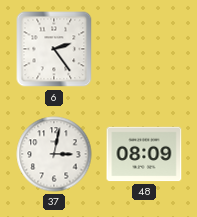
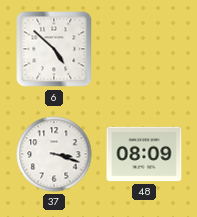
6: 2:24 -> 4:52
37: 3:02 -> 3:18
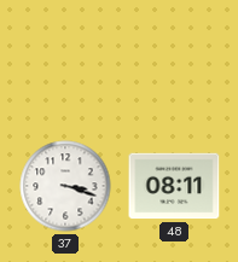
6: 4:52 -> none
48: 08:09 -> 08:11
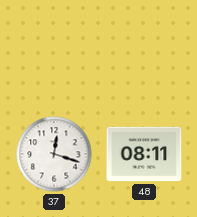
37: 3:18 -> 12:18
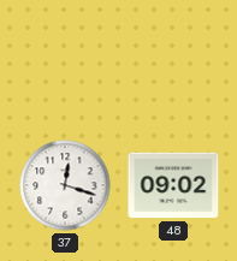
48: 08:11 -> 09:02
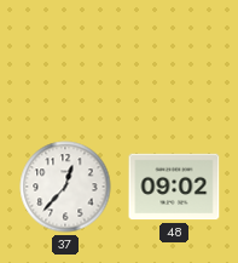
37: 12:18 -> 12:37
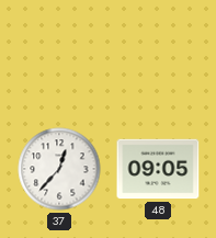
48: 09:02 -> 09:05
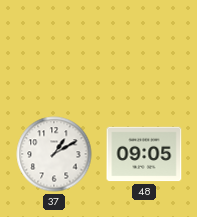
37: 12:37 -> 1:10
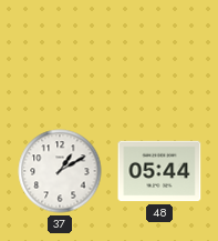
48: 09:05 -> 05:44
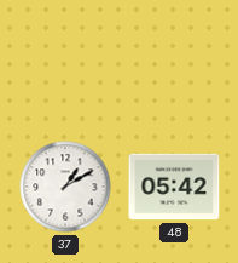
48: 05:44 -> 05:42
